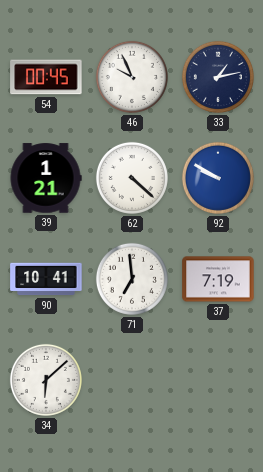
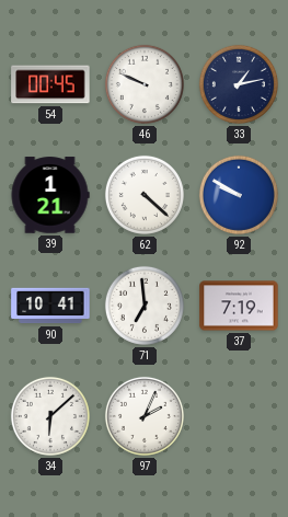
46: 9:56 -> 9:49
97: none -> 2:04
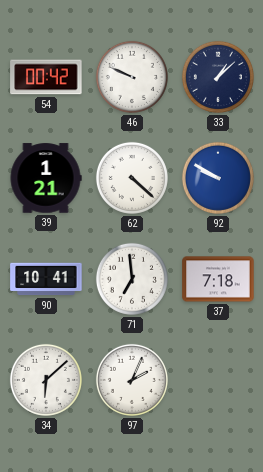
54: 00:45 -> 00:42
33: 1:13 -> 1:08
37: 7:19 -> 7:18
